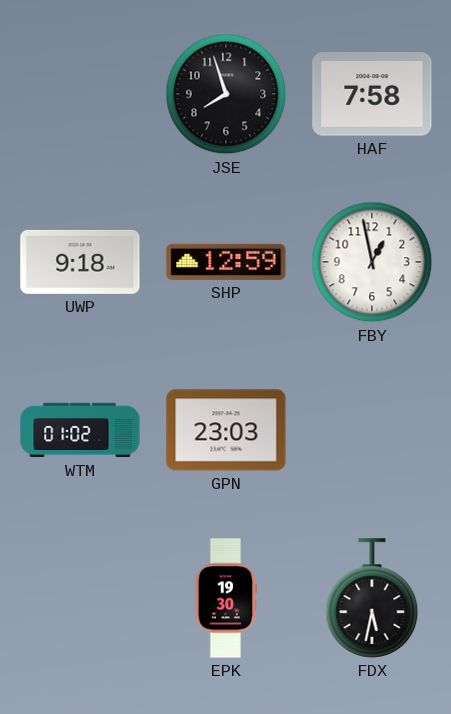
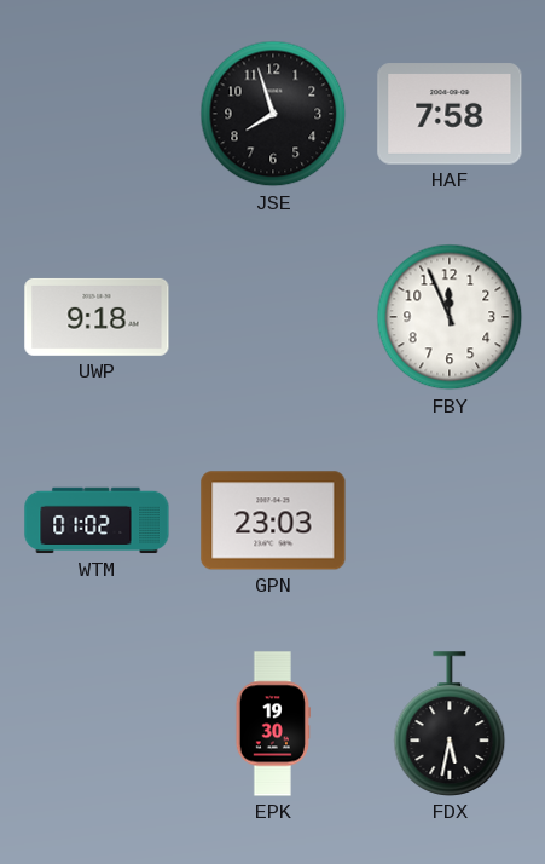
SHP: 12:59 -> none
FBY: 12:58 -> 11:56
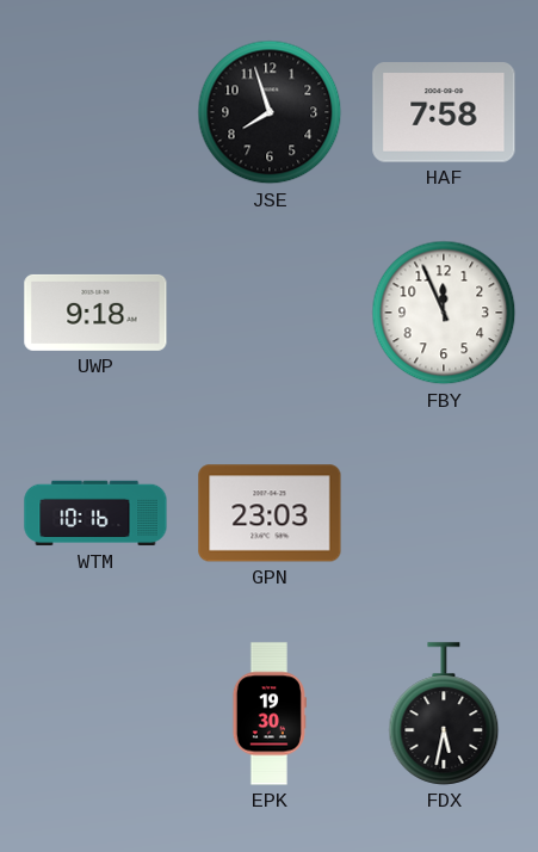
WTM: 01:02 -> 10:16
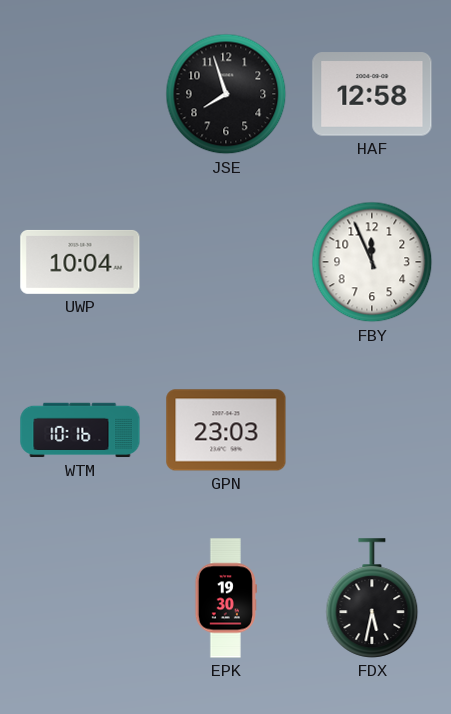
HAF: 7:58 -> 12:58
UWP: 9:18 -> 10:04
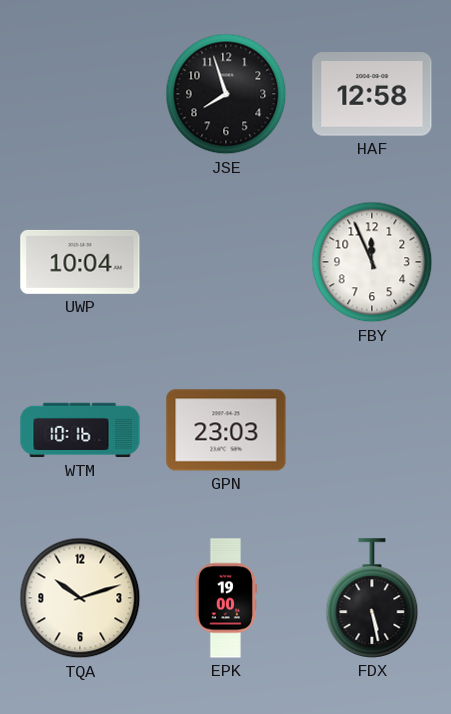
TQA: none -> 10:12
EPK: 19:30 -> 19:00
FDX: 5:32 -> 5:28
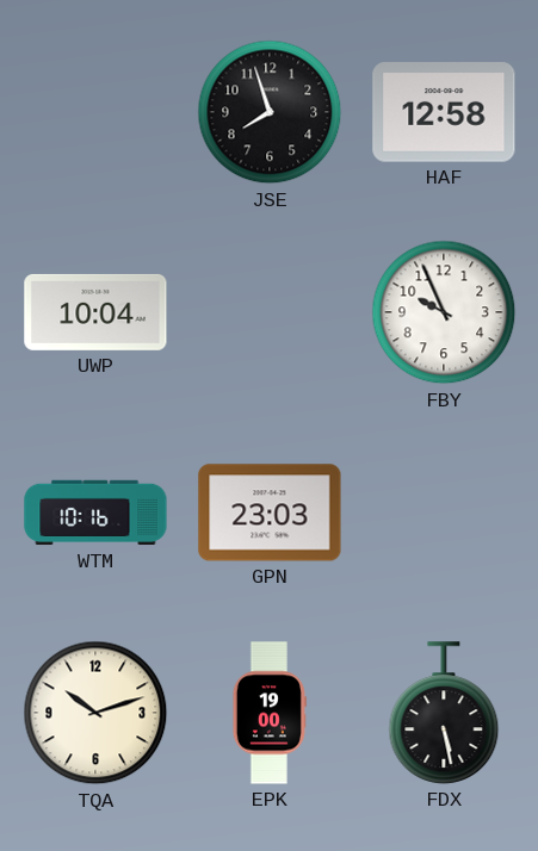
FBY: 11:56 -> 9:56
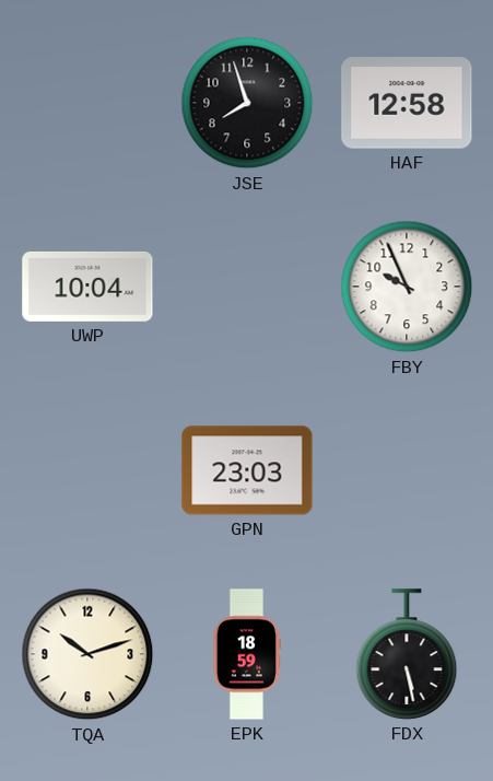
WTM: 10:16 -> none
EPK: 19:00 -> 18:59
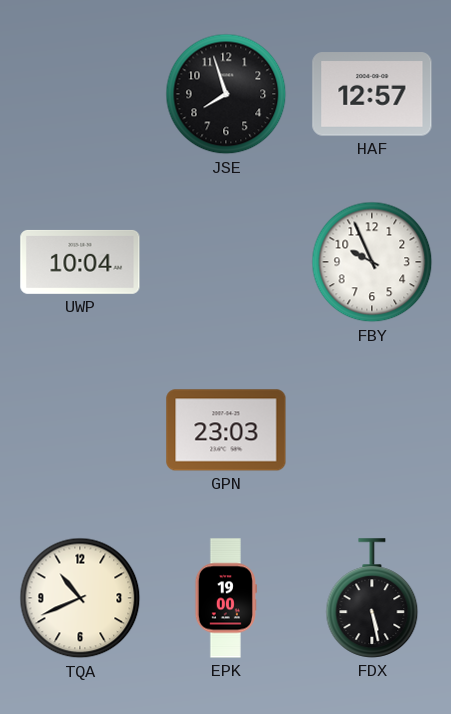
HAF: 12:58 -> 12:57
TQA: 10:12 -> 10:41
EPK: 18:59 -> 19:00
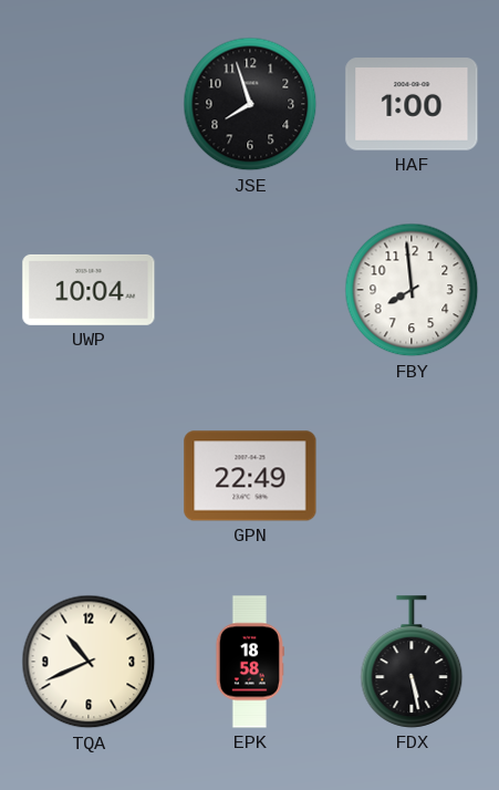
HAF: 12:57 -> 1:00
FBY: 9:56 -> 7:59
GPN: 23:03 -> 22:49
EPK: 19:00 -> 18:58
